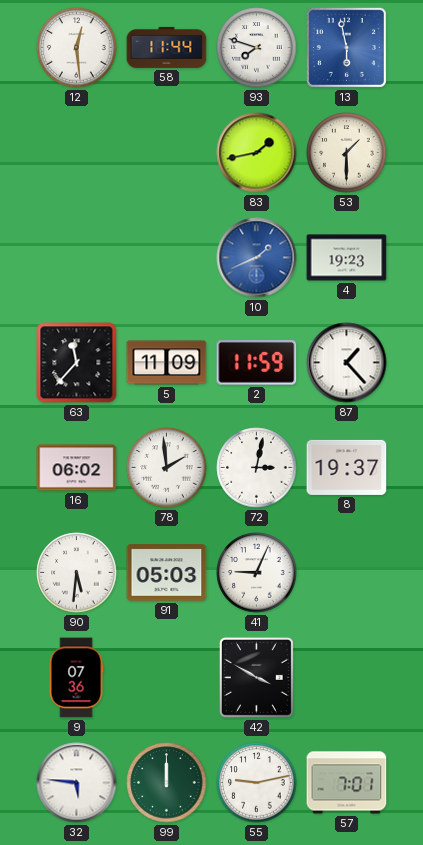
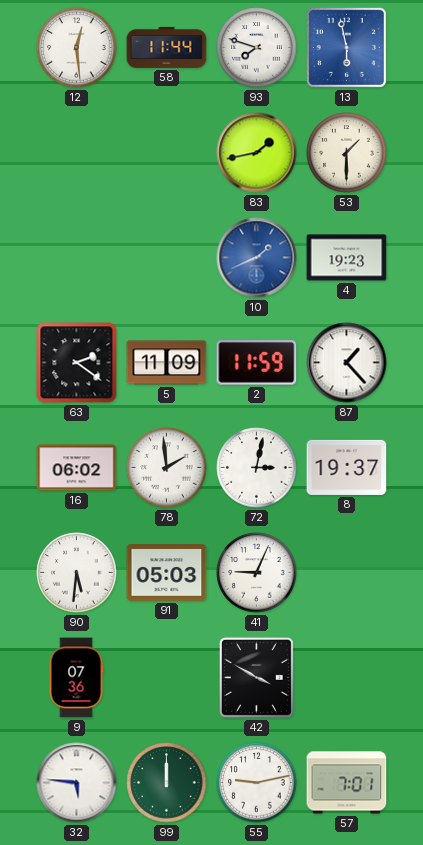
63: 11:37 -> 2:21
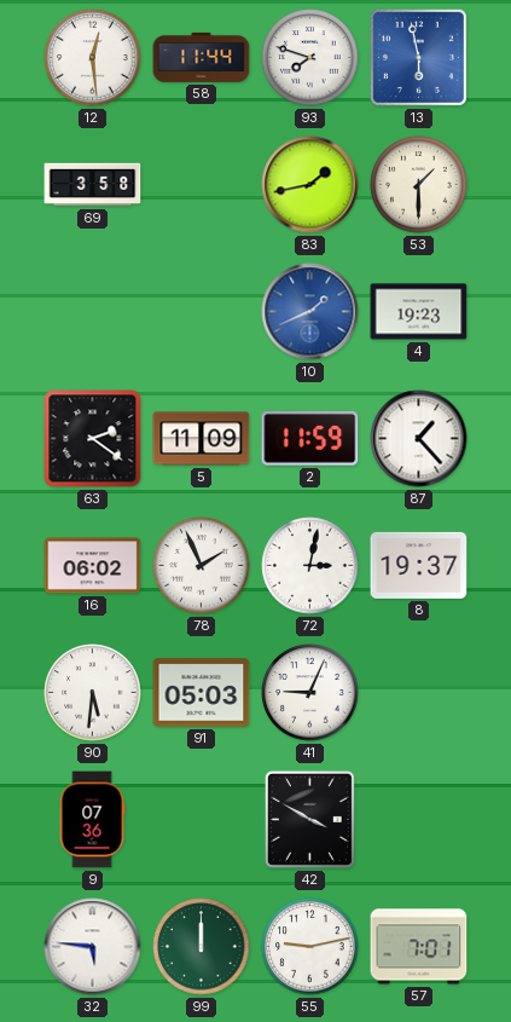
69: none -> 3:58
78: 1:59 -> 1:56
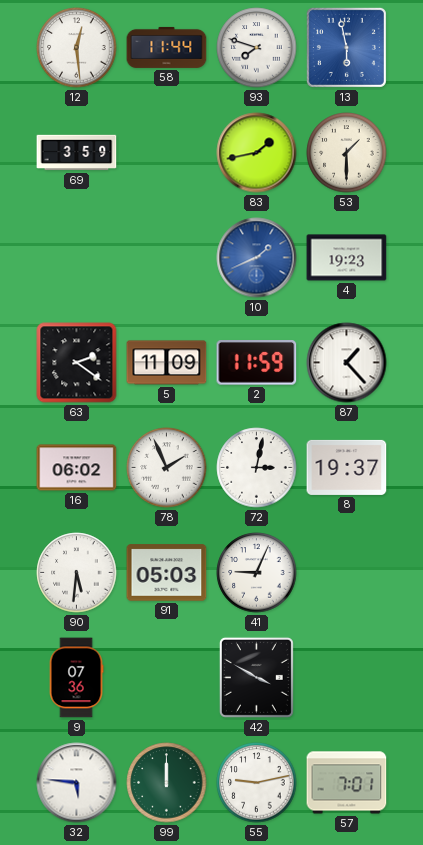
69: 3:58 -> 3:59
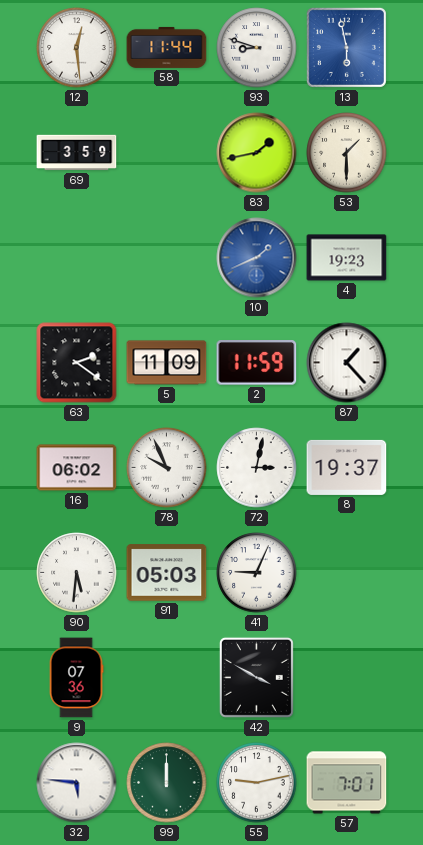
93: 7:48 -> 8:48
78: 1:56 -> 9:56
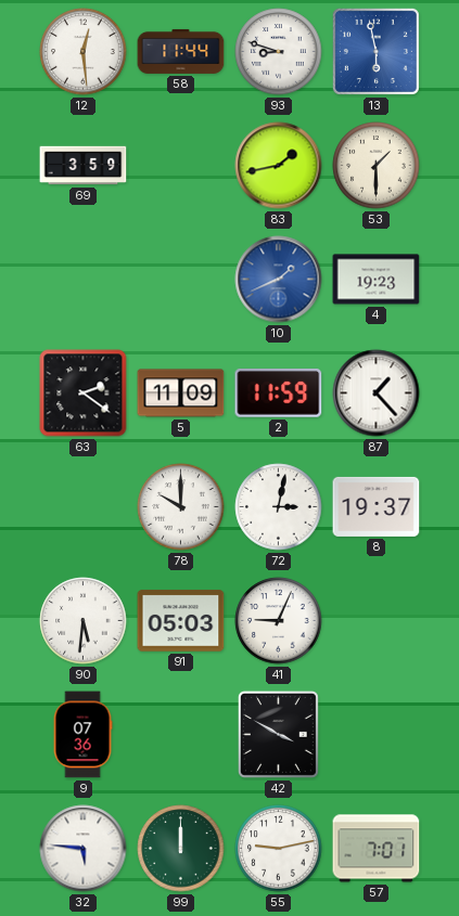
16: 06:02 -> none
78: 9:56 -> 10:00
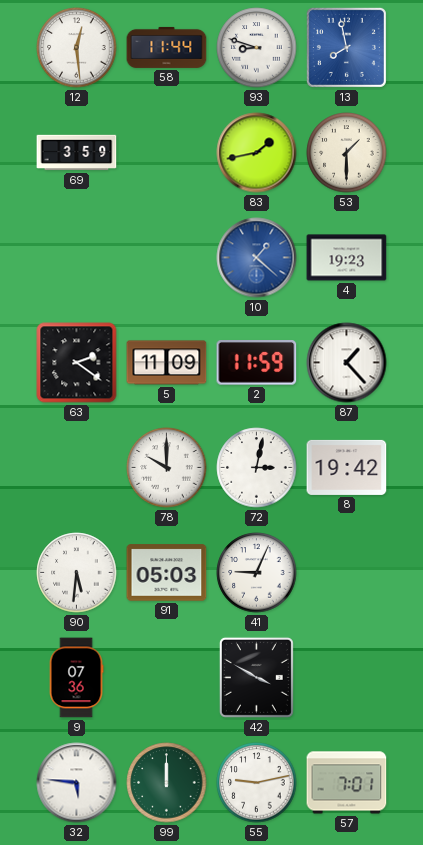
13: 5:58 -> 7:58
10: 1:41 -> 1:22
8: 19:37 -> 19:42
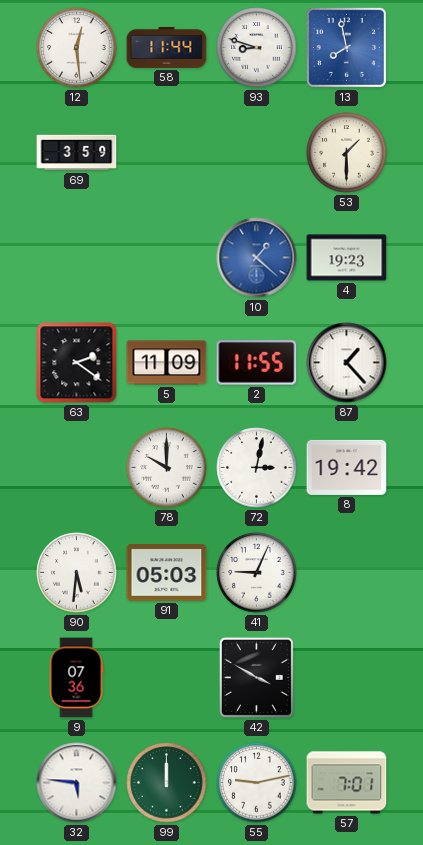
83: 1:43 -> none
2: 11:59 -> 11:55
